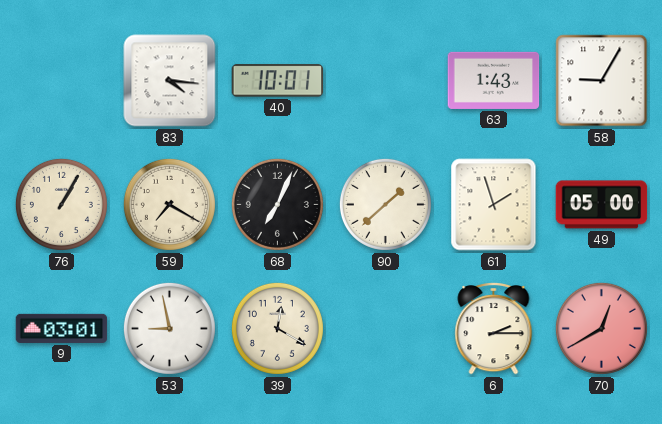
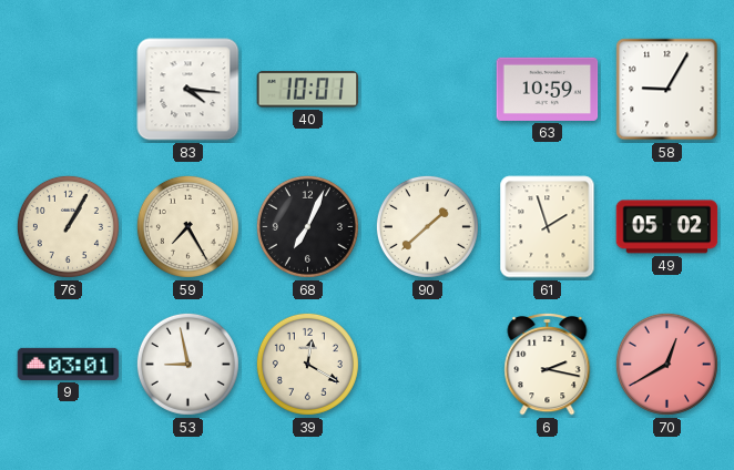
63: 1:43 -> 10:59
59: 7:20 -> 7:25
49: 05:00 -> 05:02
6: 2:15 -> 2:17
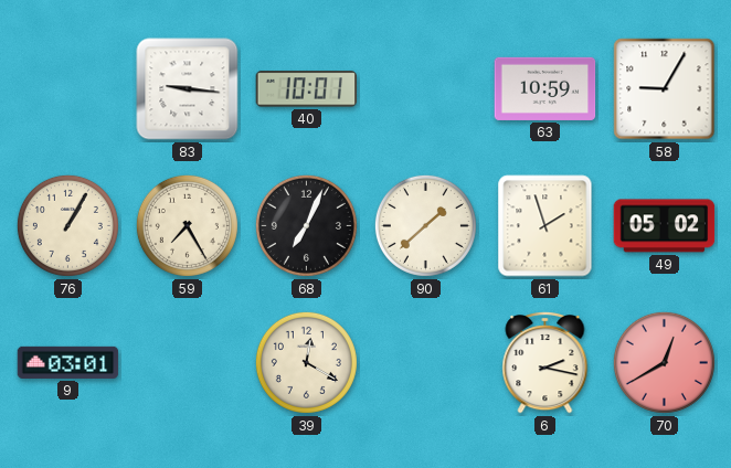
83: 4:16 -> 9:16
53: 8:58 -> none
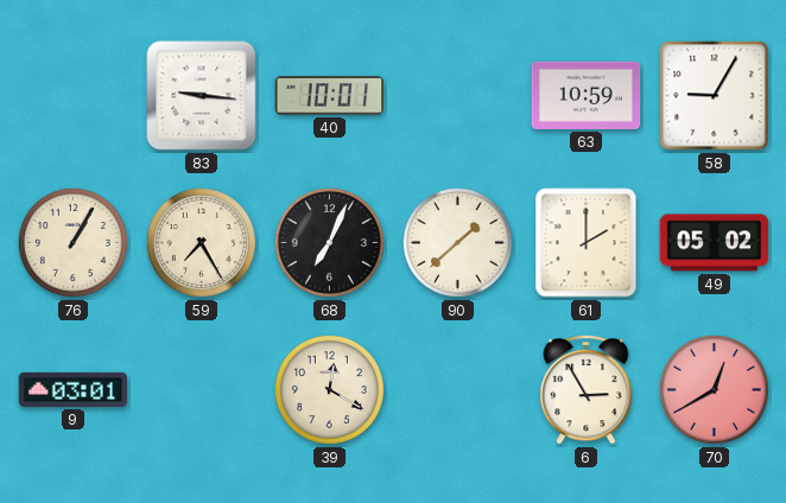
61: 1:57 -> 2:00
6: 2:17 -> 2:55
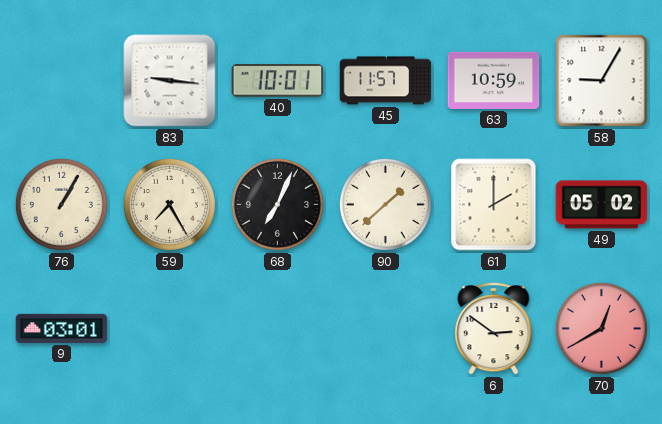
45: none -> 11:57
39: 12:20 -> none
6: 2:55 -> 2:51
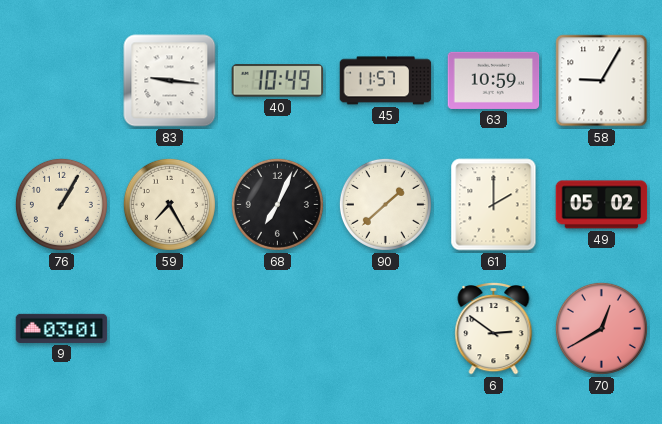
40: 10:01 -> 10:49
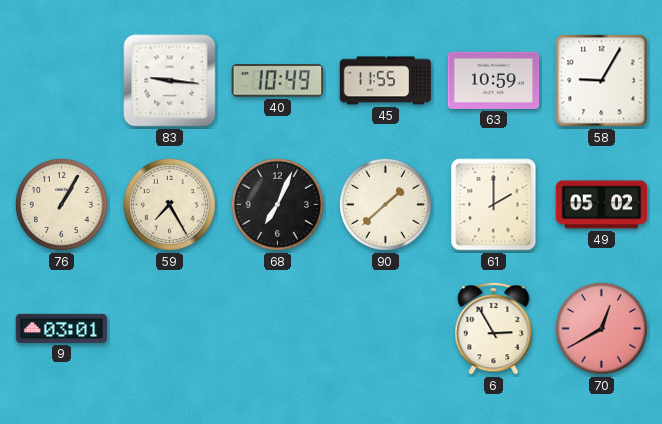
45: 11:57 -> 11:55
6: 2:51 -> 2:55
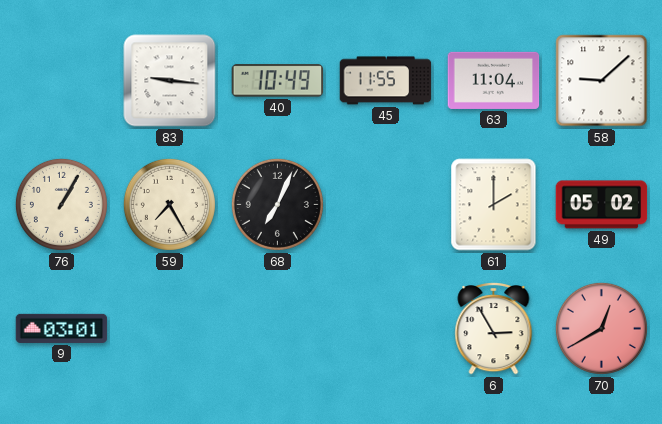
63: 10:59 -> 11:04
58: 9:05 -> 9:08
90: 1:38 -> none
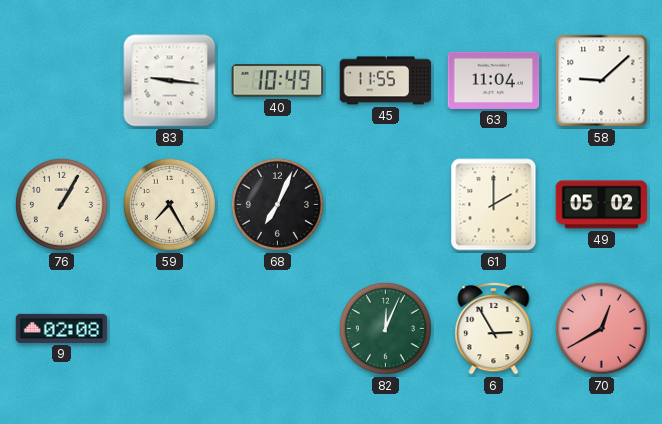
9: 03:01 -> 02:08
82: none -> 12:04
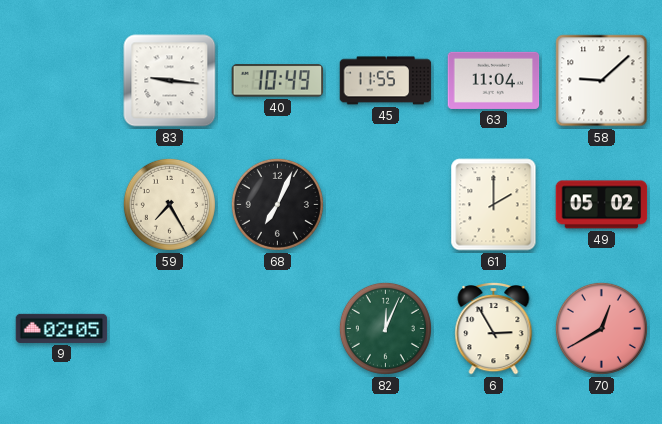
76: 1:05 -> none
9: 02:08 -> 02:05
